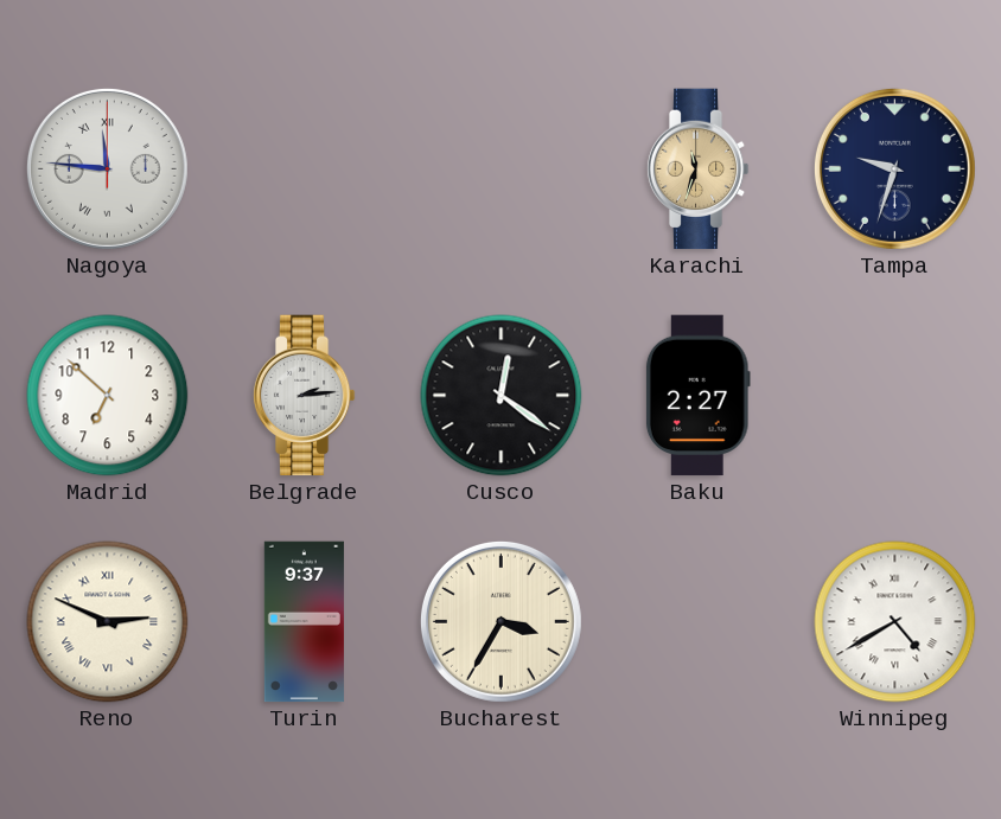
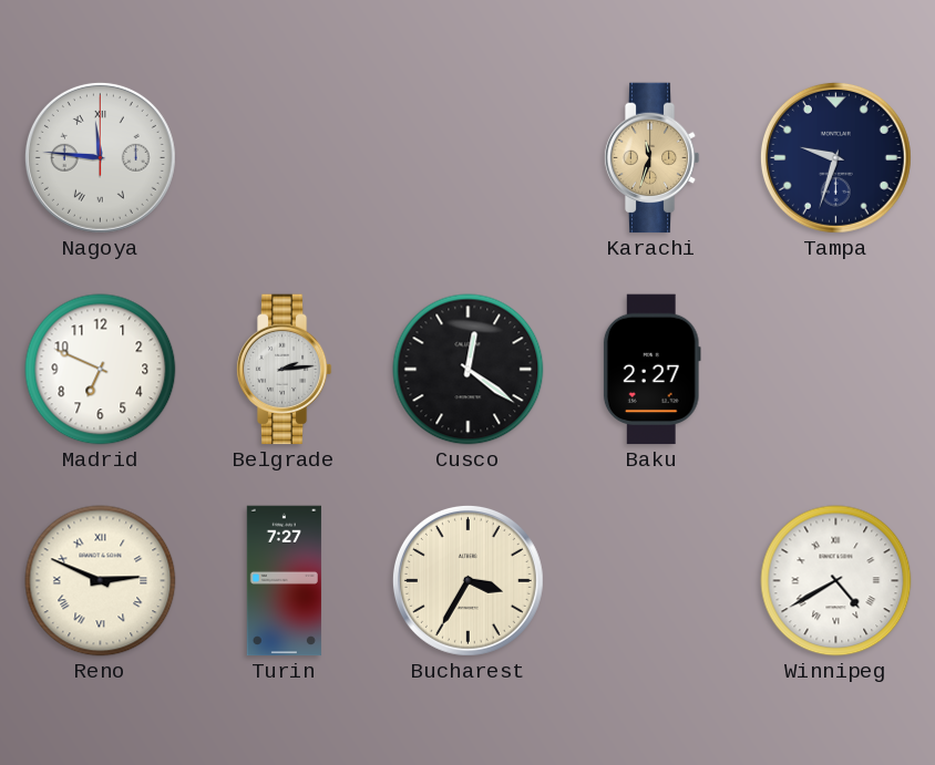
Madrid: 6:52 -> 6:49
Turin: 9:37 -> 7:27
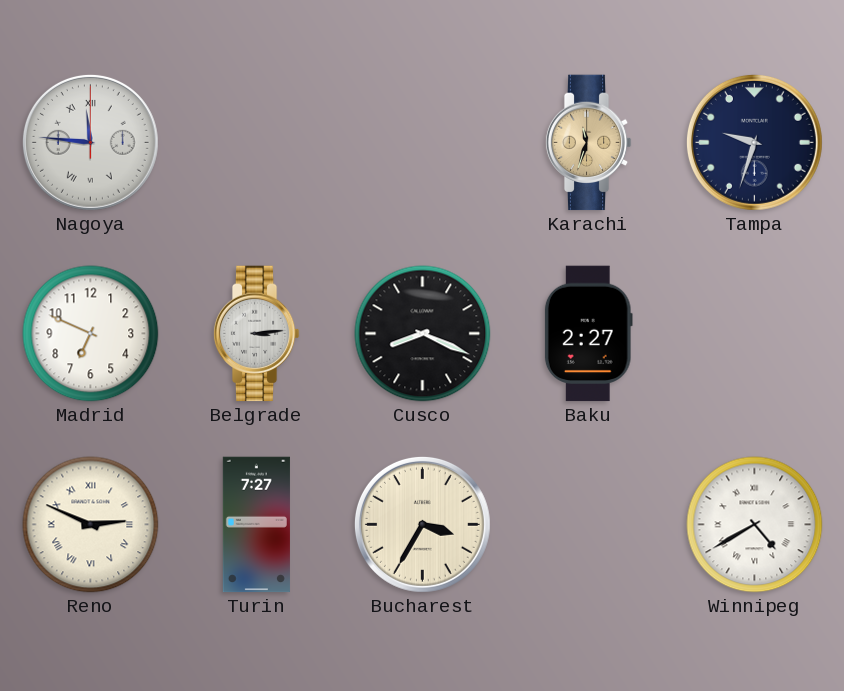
Belgrade: 2:14 -> 3:14
Cusco: 12:21 -> 8:19
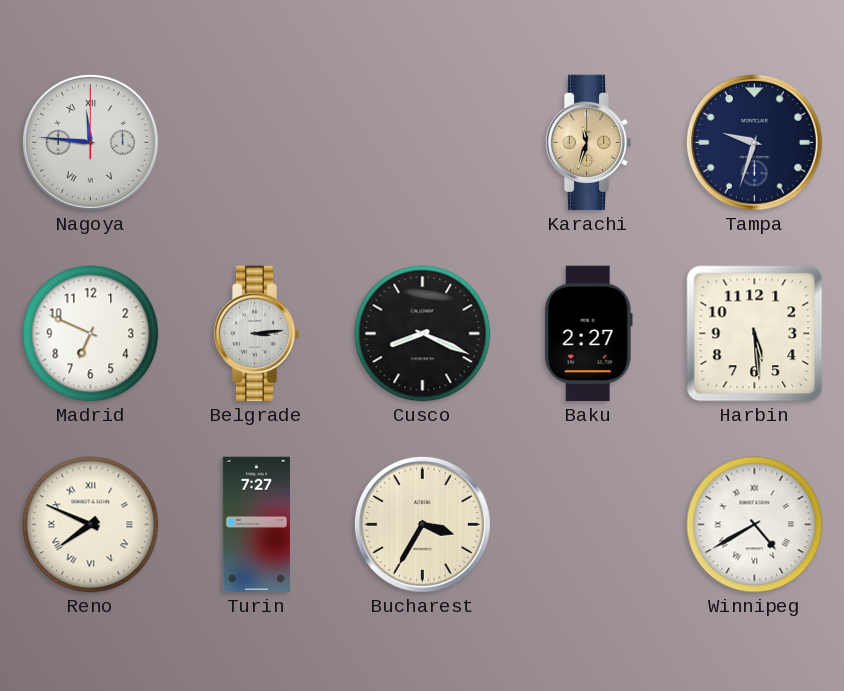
Harbin: none -> 5:29
Reno: 2:49 -> 7:49
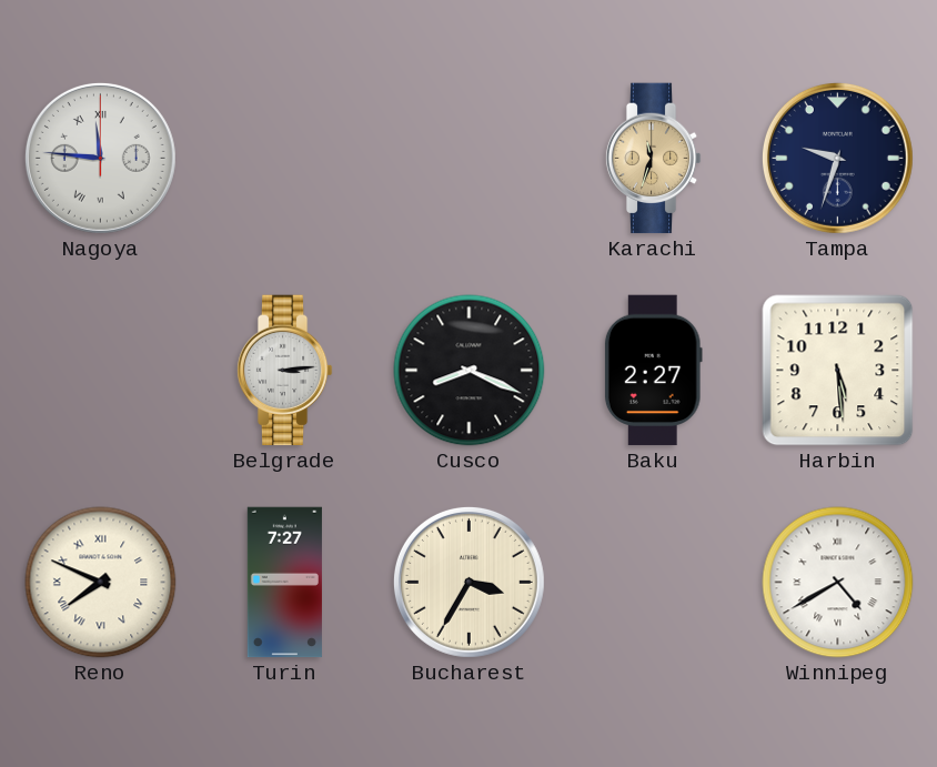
Madrid: 6:49 -> none
